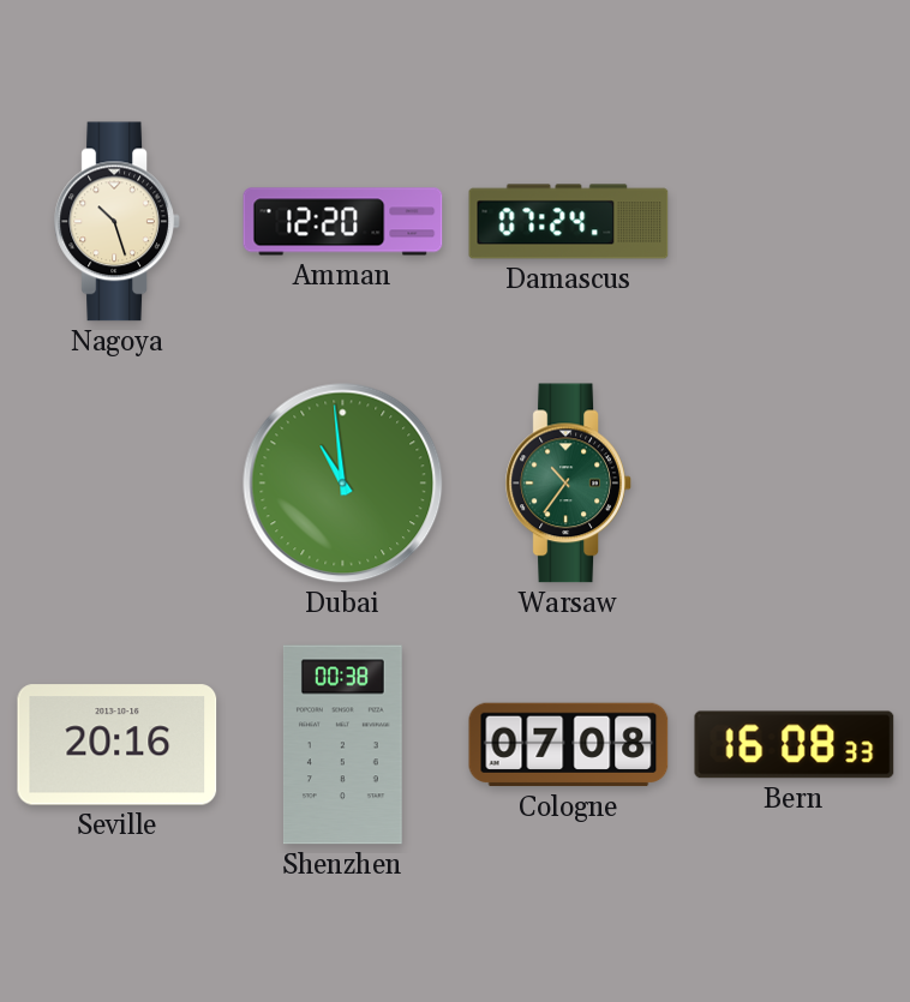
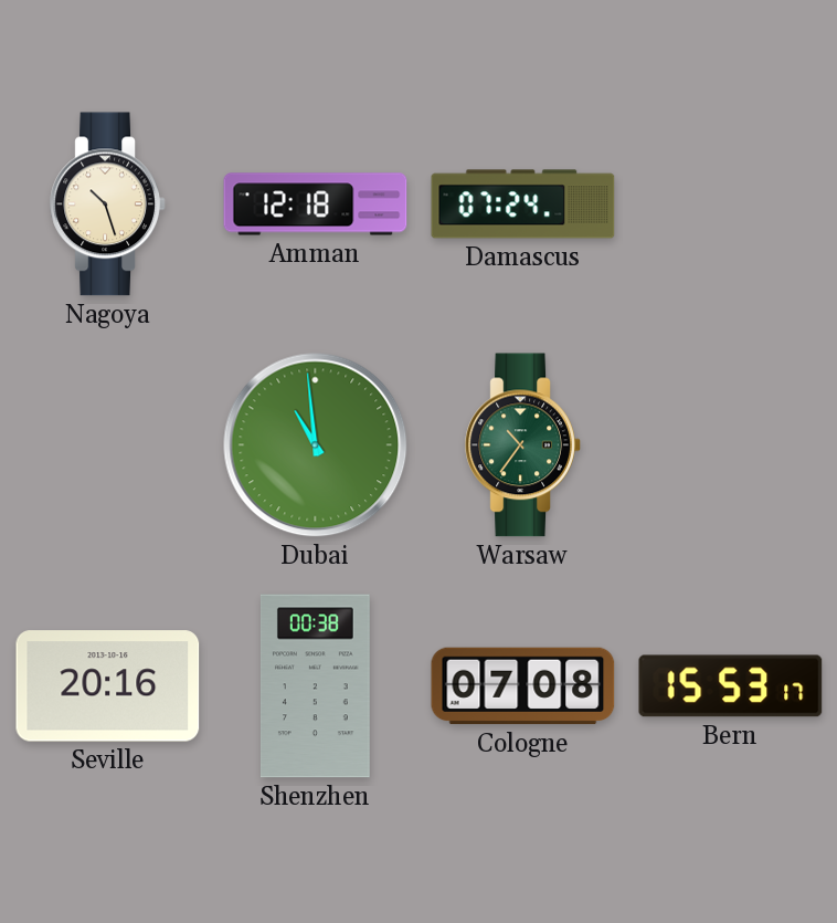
Amman: 12:20 -> 12:18
Bern: 16:08 -> 15:53
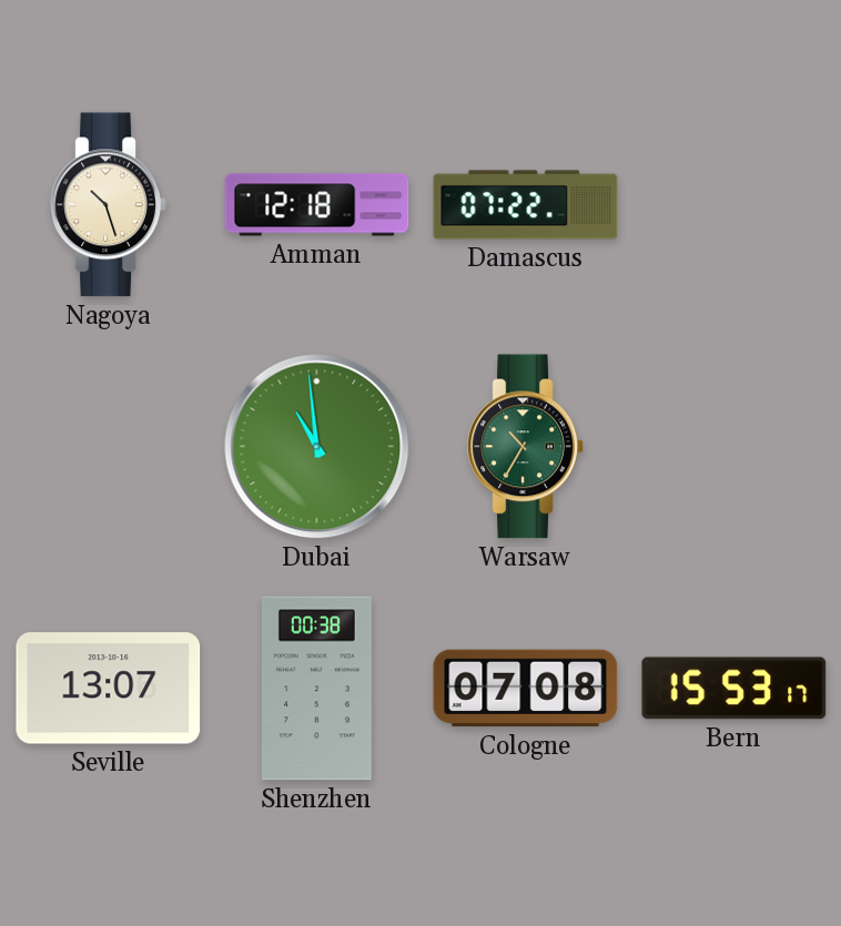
Damascus: 07:24 -> 07:22
Warsaw: 10:36 -> 10:35
Seville: 20:16 -> 13:07
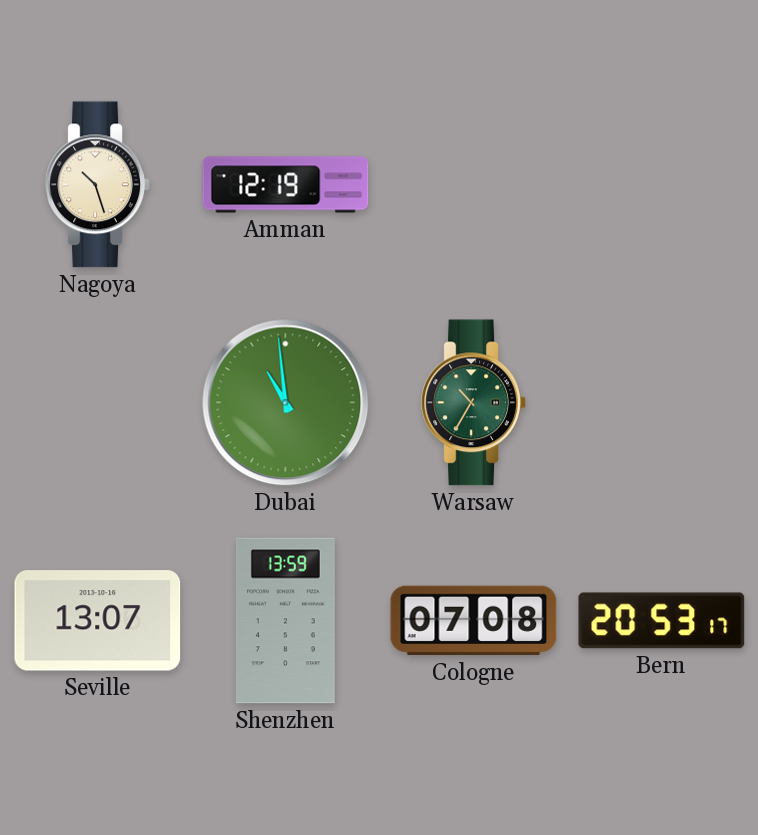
Amman: 12:18 -> 12:19
Damascus: 07:22 -> none
Shenzhen: 00:38 -> 13:59
Bern: 15:53 -> 20:53
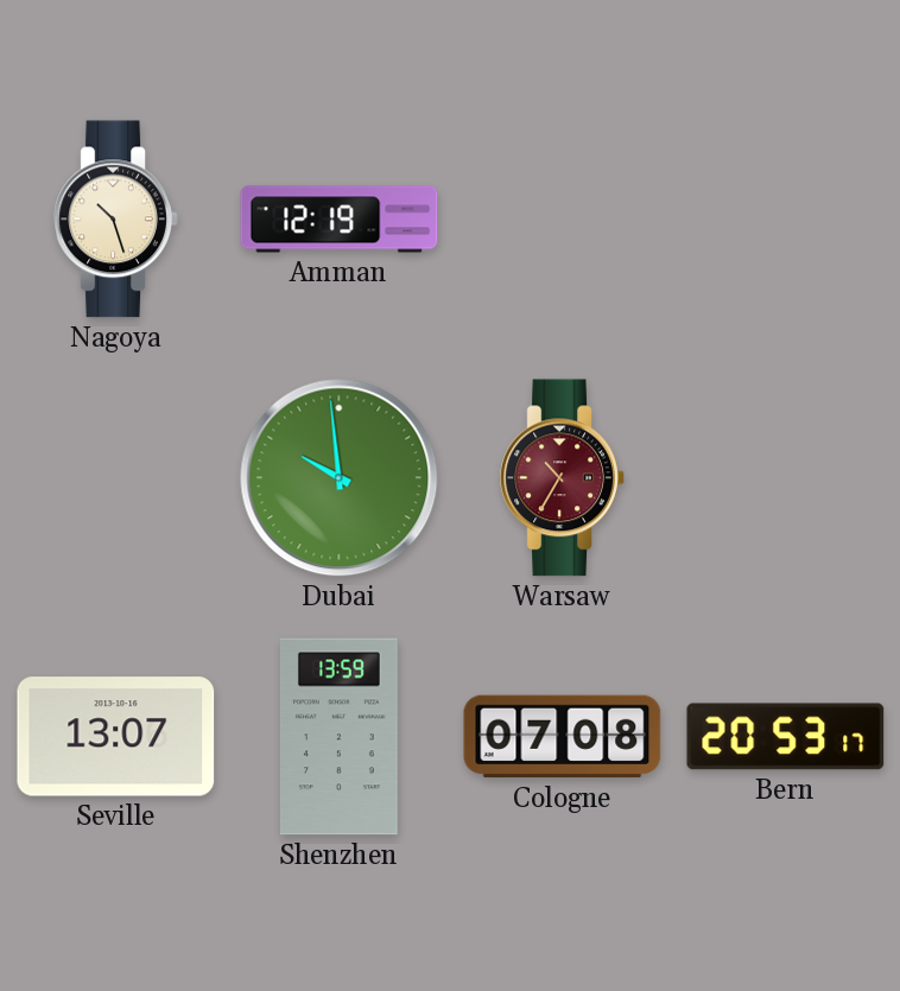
Dubai: 10:59 -> 9:59
Warsaw dial: green -> burgundy
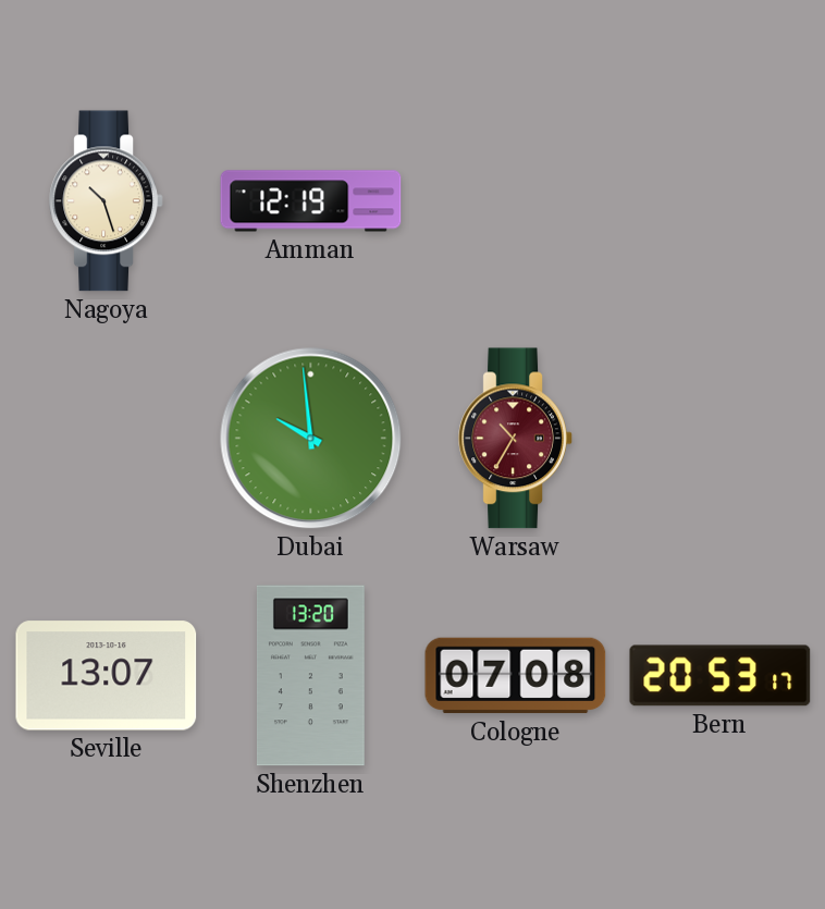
Shenzhen: 13:59 -> 13:20
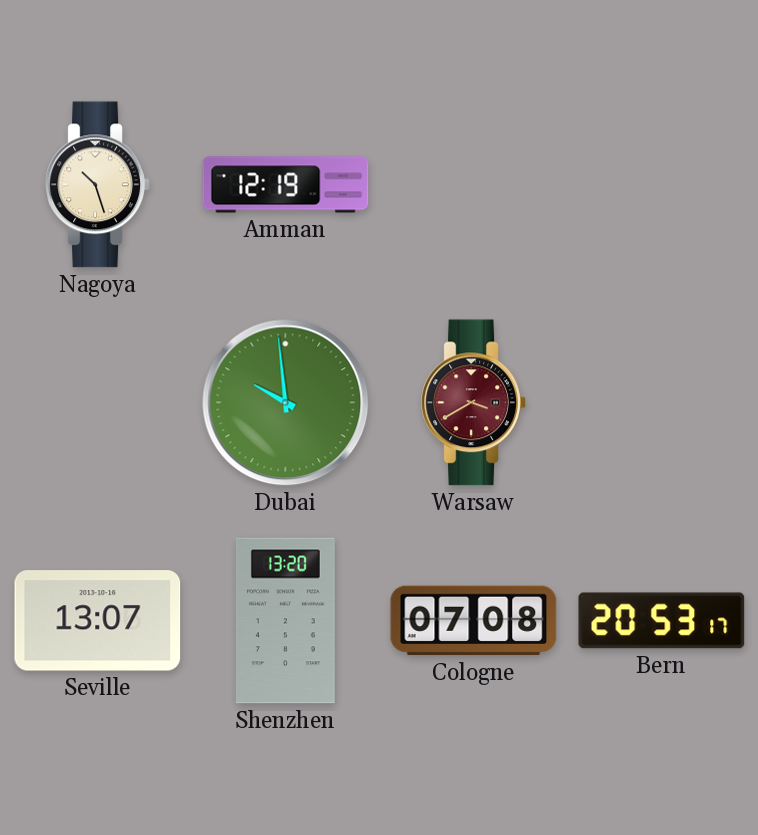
Warsaw: 10:35 -> 3:40
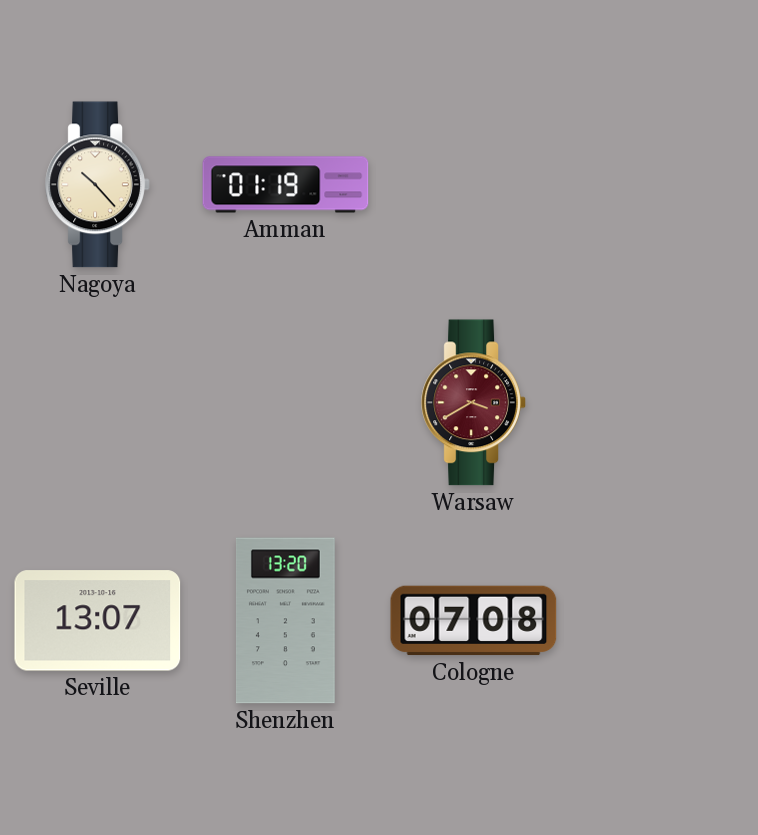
Nagoya: 10:27 -> 10:23
Amman: 12:19 -> 01:19
Dubai: 9:59 -> none
Bern: 20:53 -> none
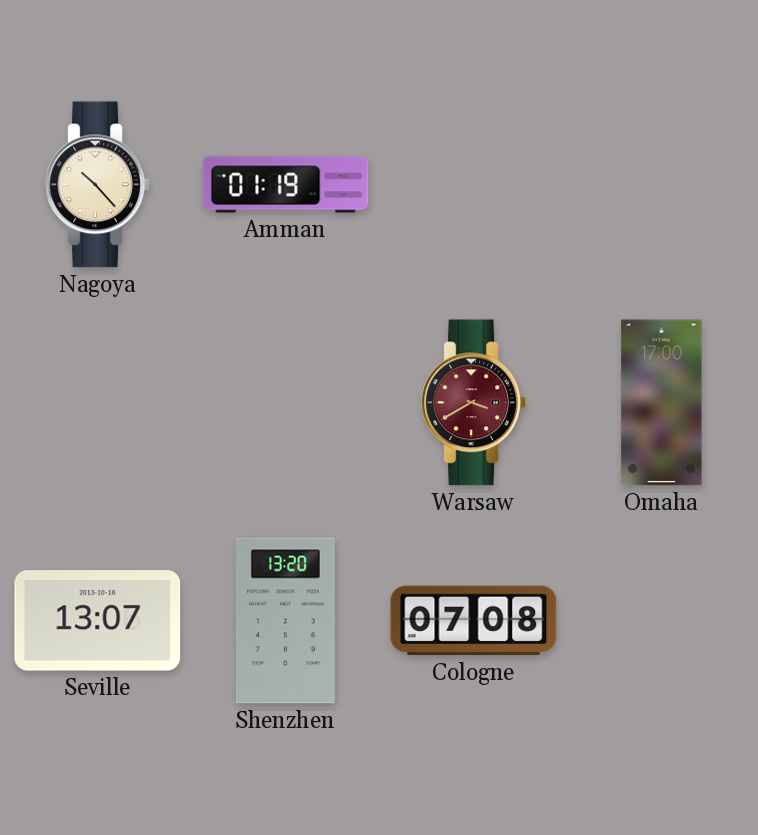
Omaha: none -> 17:00
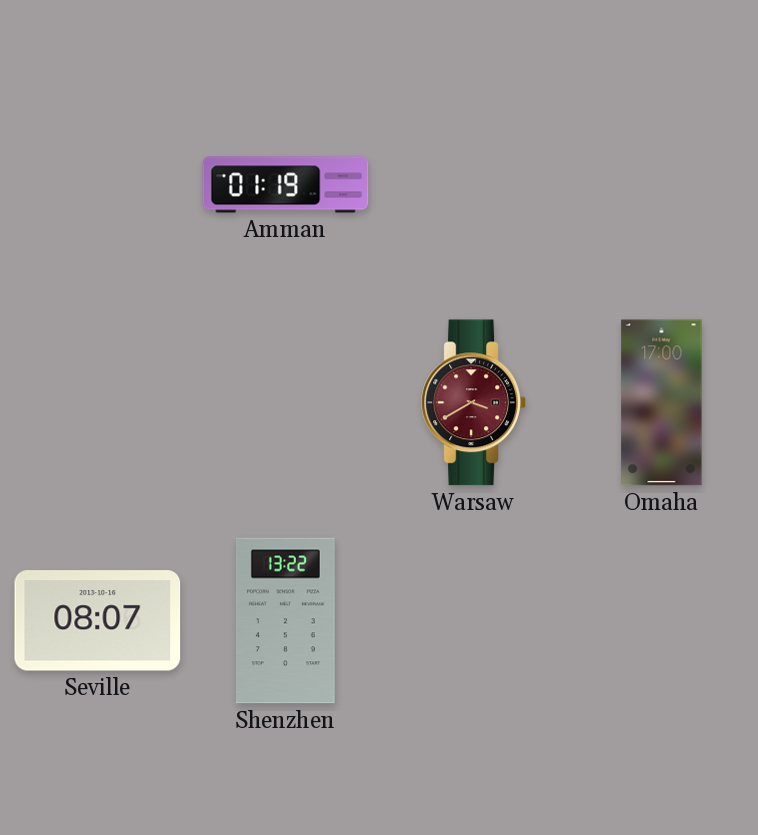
Nagoya: 10:23 -> none
Seville: 13:07 -> 08:07
Shenzhen: 13:20 -> 13:22
Cologne: 07:08 -> none
